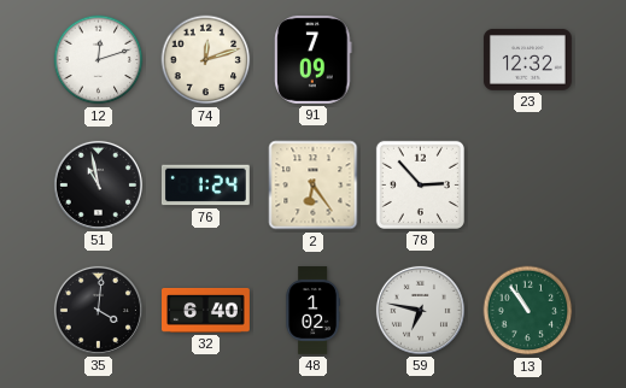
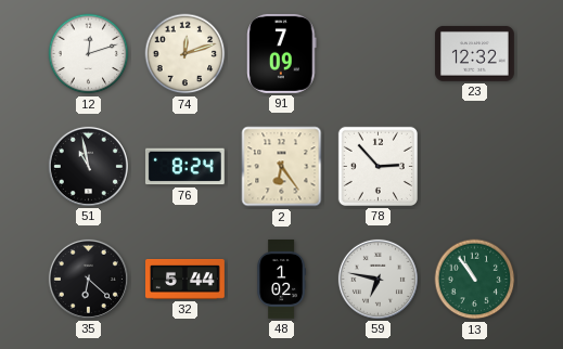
76: 1:24 -> 8:24
35: 4:01 -> 6:22
32: 6:40 -> 5:44
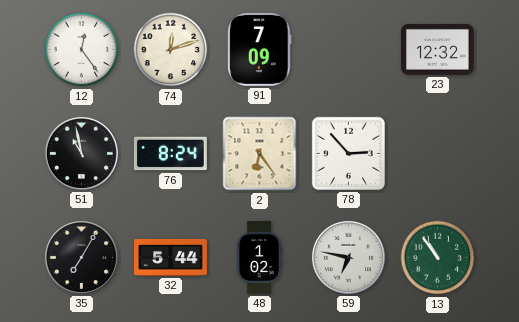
12: 12:12 -> 12:24
35: 6:22 -> 7:05
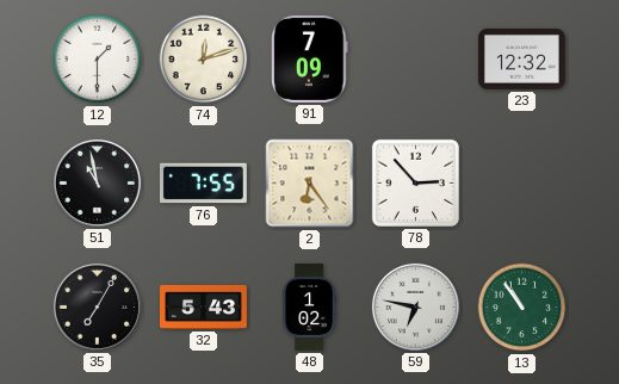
12: 12:24 -> 1:30
76: 8:24 -> 7:55
32: 5:44 -> 5:43
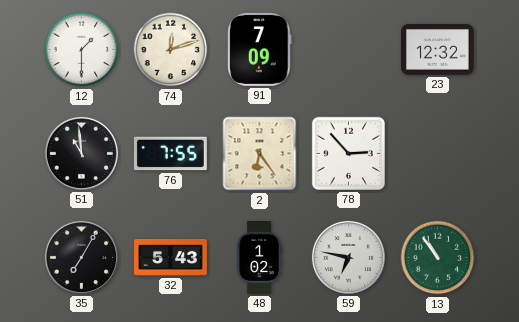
51: 10:58 -> 10:59
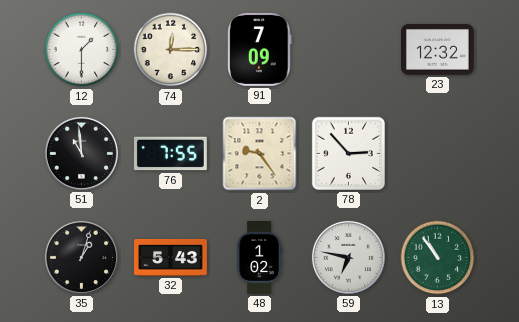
74: 12:12 -> 12:15
2: 6:24 -> 9:24
35: 7:05 -> 1:03
